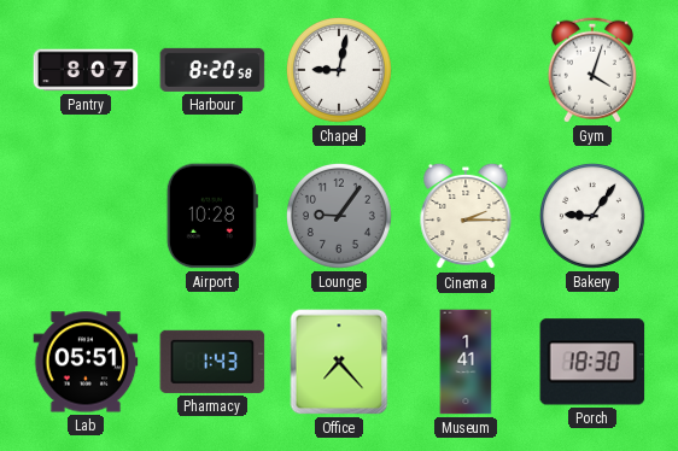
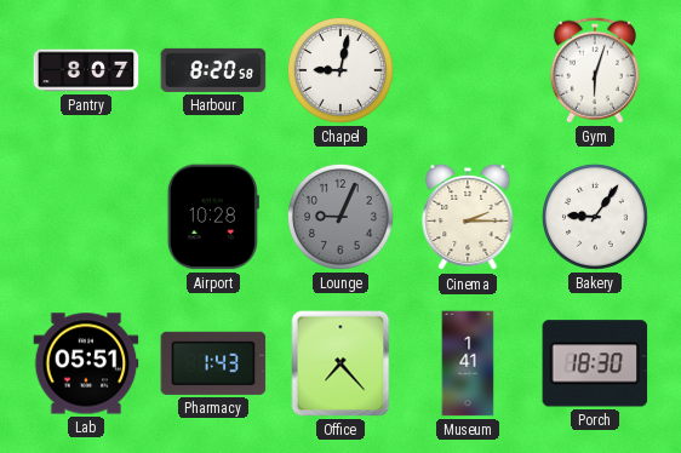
Gym: 4:03 -> 6:03
Lounge: 9:06 -> 9:04
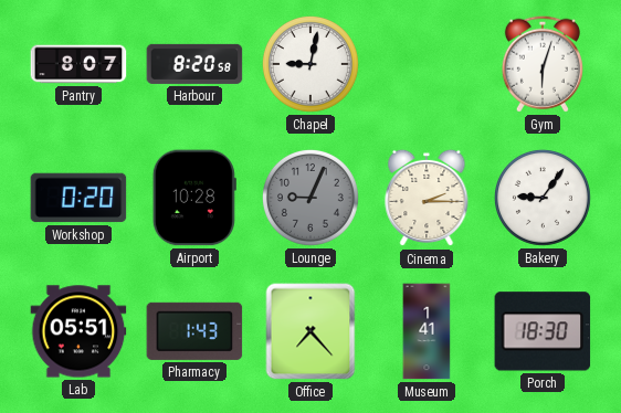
Workshop: none -> 0:20
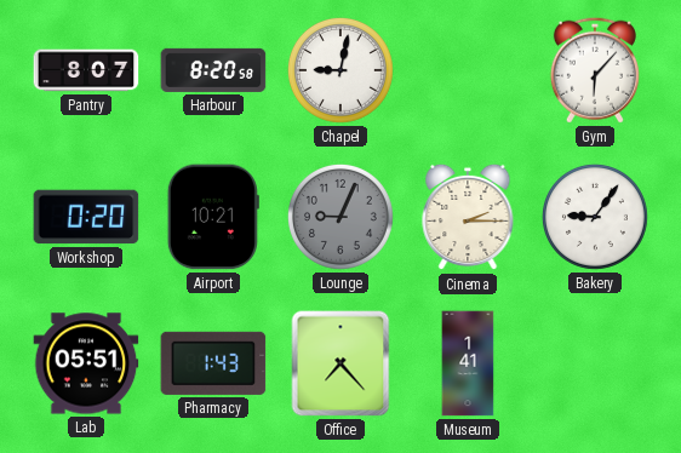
Gym: 6:03 -> 6:07
Airport: 10:28 -> 10:21
Porch: 18:30 -> none
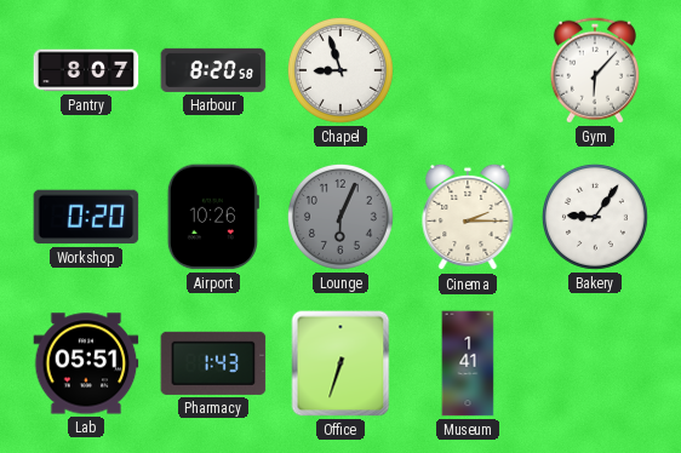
Chapel: 9:02 -> 8:57
Airport: 10:21 -> 10:26
Lounge: 9:04 -> 6:04
Office: 7:23 -> 6:33
